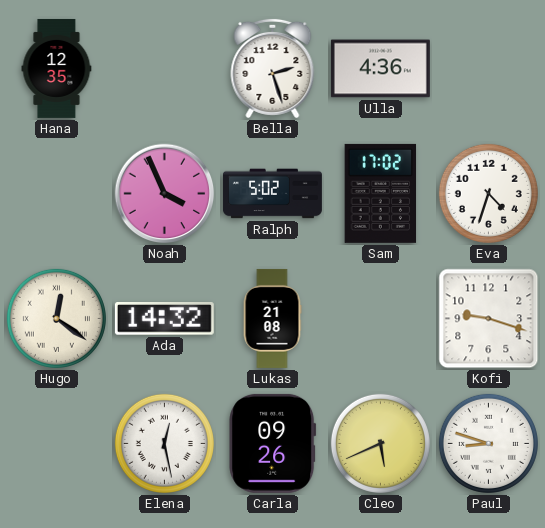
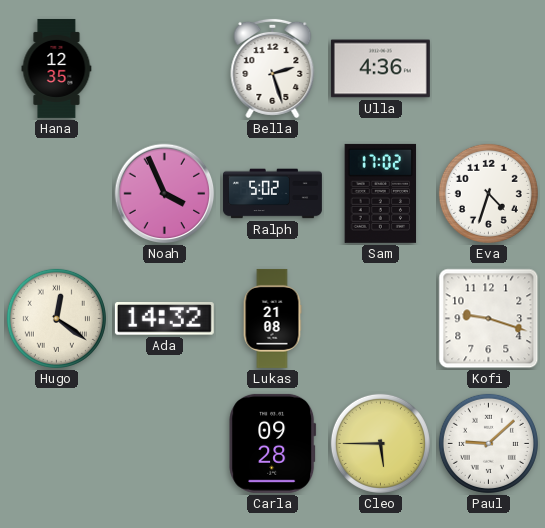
Elena: 12:28 -> none
Carla: 09:26 -> 09:28
Cleo: 5:41 -> 5:45
Paul: 8:48 -> 9:08
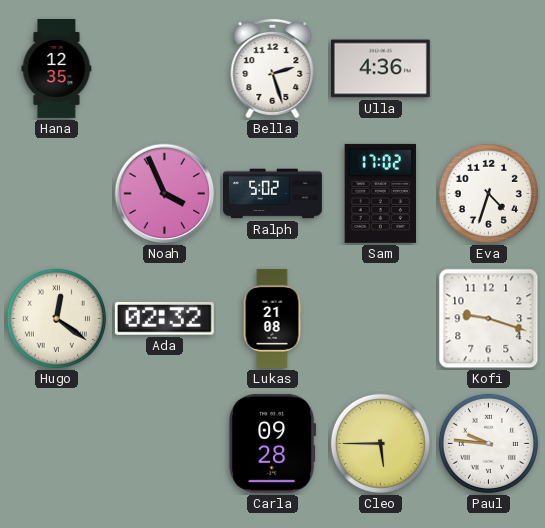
Ada: 14:32 -> 02:32
Paul: 9:08 -> 9:46
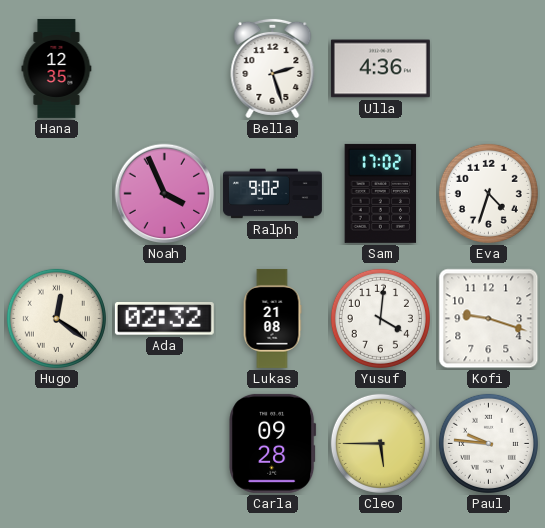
Ralph: 5:02 -> 9:02
Yusuf: none -> 4:01
